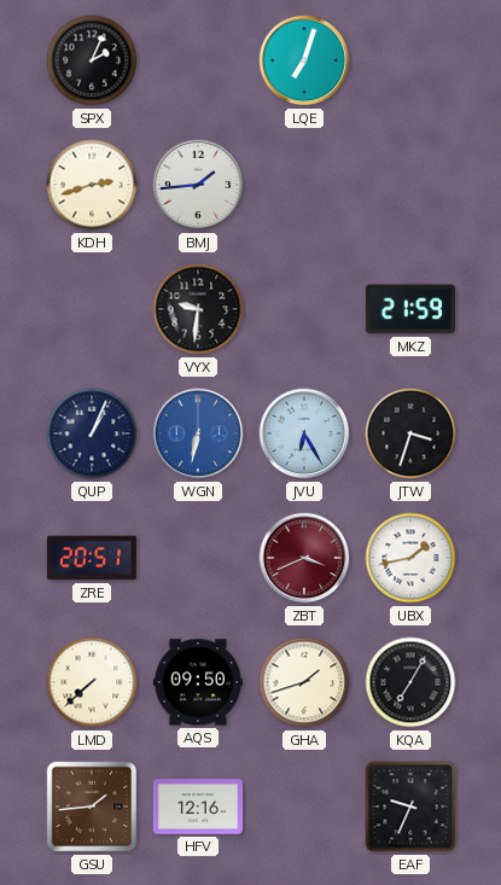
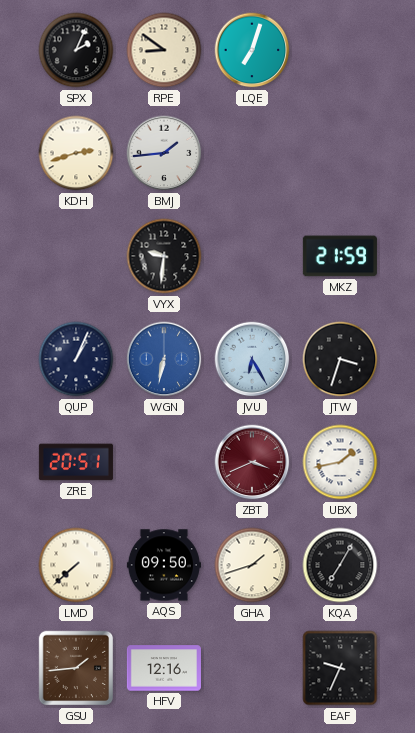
RPE: none -> 8:51
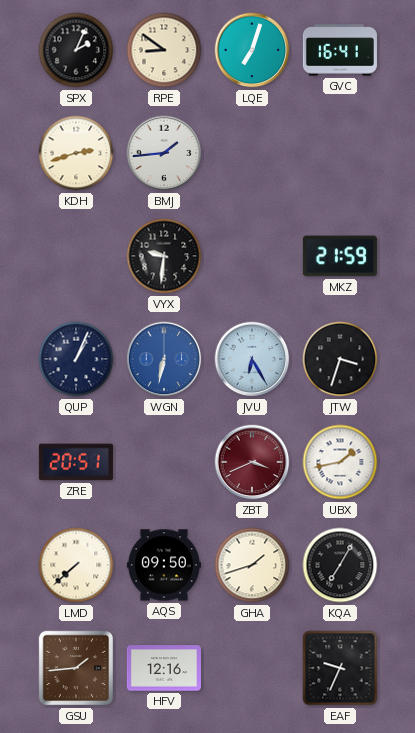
GVC: none -> 16:41
